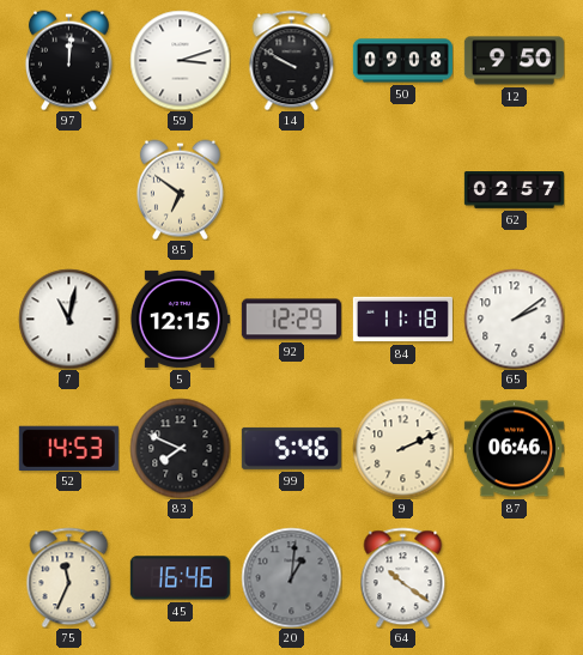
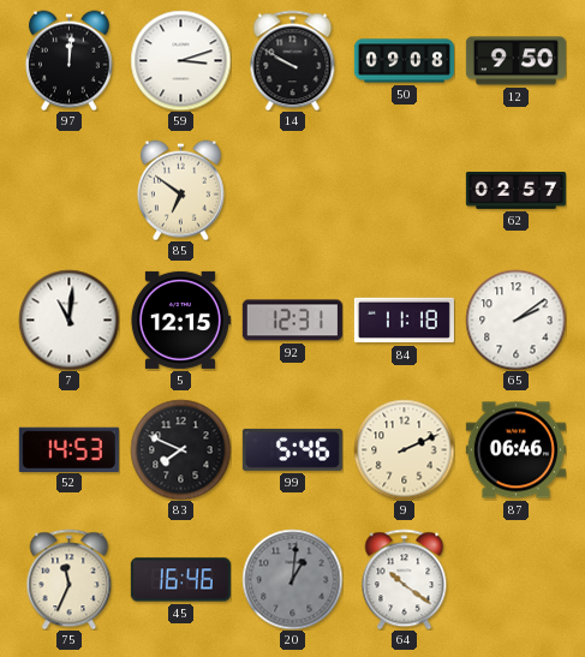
7: 11:02 -> 11:01
92: 12:29 -> 12:31
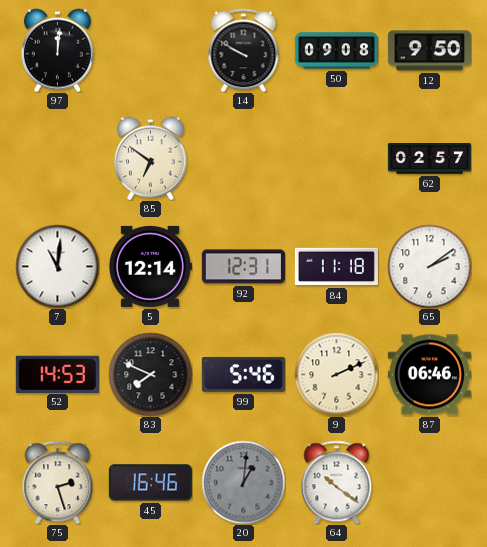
59: 3:12 -> none
5: 12:15 -> 12:14
75: 11:34 -> 2:27
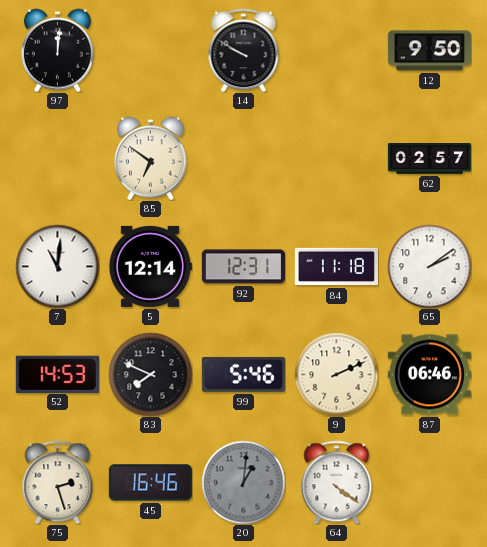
50: 09:08 -> none
64: 10:21 -> 4:21
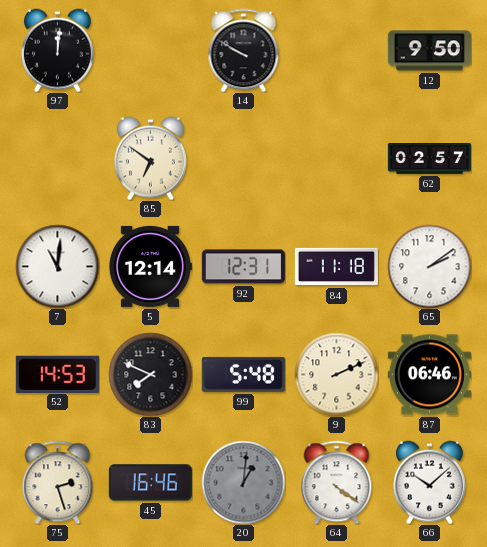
99: 5:46 -> 5:48
66: none -> 10:08
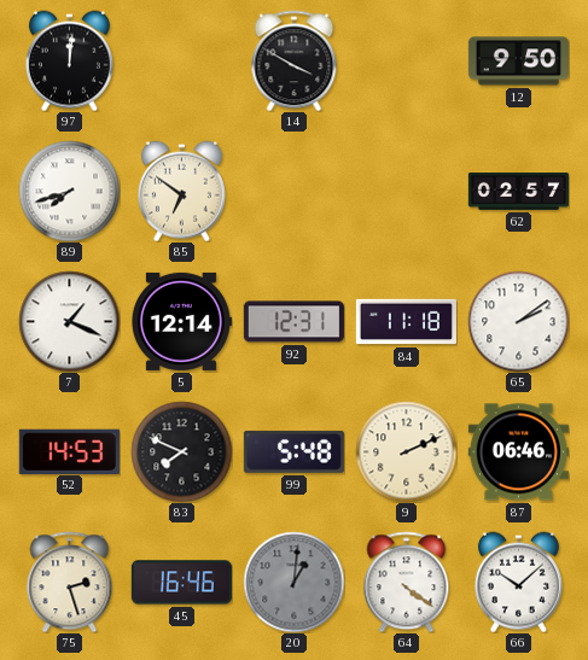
14: 9:50 -> 3:50
89: none -> 7:42
7: 11:01 -> 1:19
